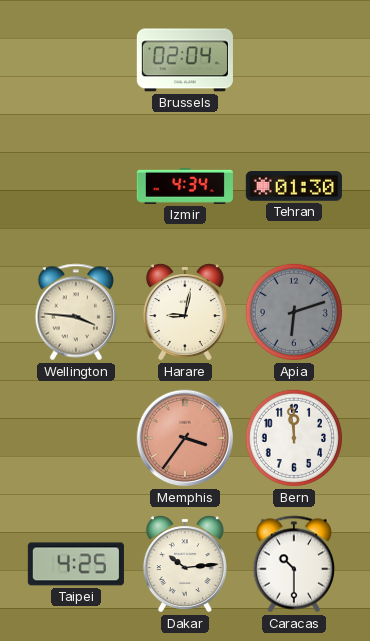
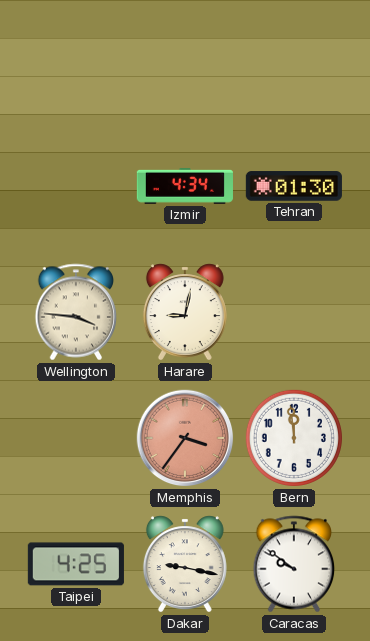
Brussels: 02:04 -> none
Apia: 6:12 -> none
Dakar: 10:14 -> 9:17
Caracas: 10:30 -> 9:51
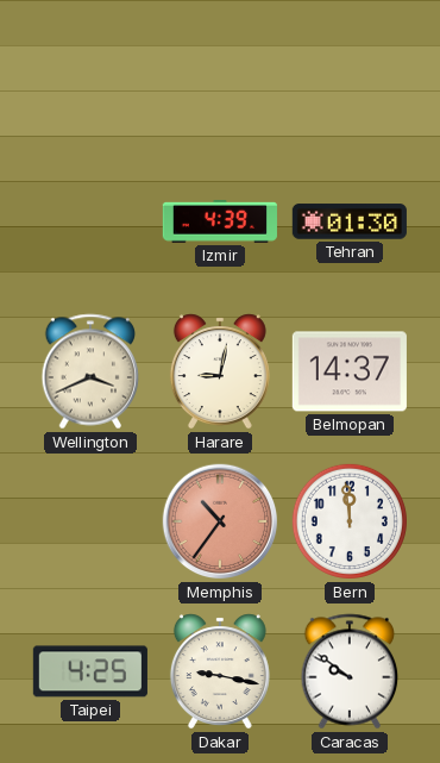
Izmir: 4:34 -> 4:39
Wellington: 3:46 -> 3:41
Belmopan: none -> 14:37
Memphis: 3:36 -> 10:36
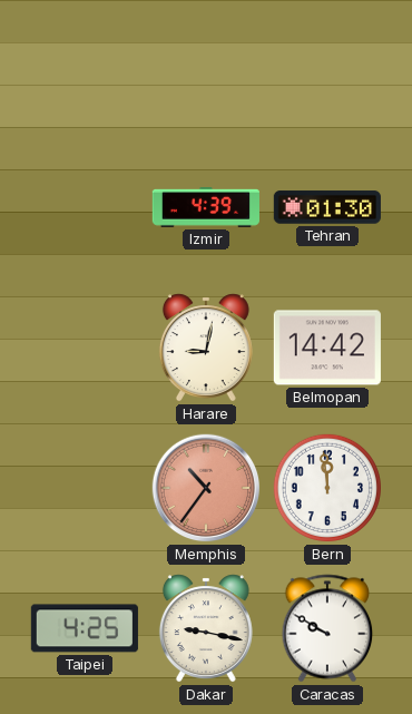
Wellington: 3:41 -> none
Belmopan: 14:37 -> 14:42
Caracas: 9:51 -> 9:50
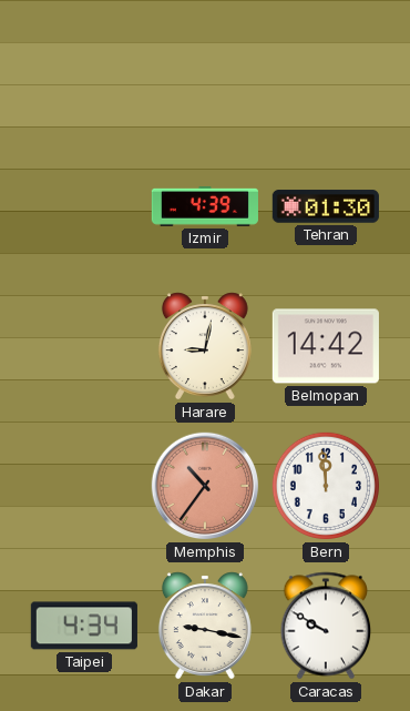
Taipei: 4:25 -> 4:34
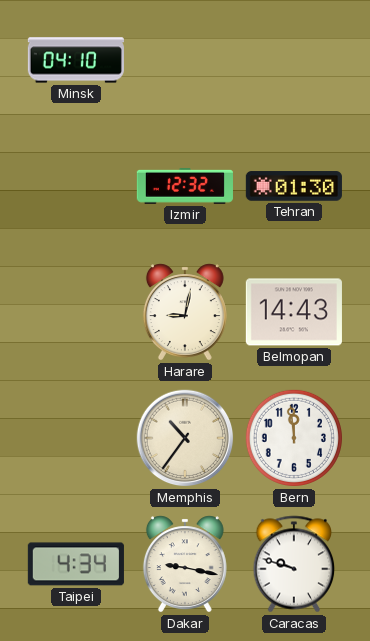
Minsk: none -> 04:10
Izmir: 4:39 -> 12:32
Belmopan: 14:42 -> 14:43
Memphis dial: salmon -> cream
Caracas: 9:50 -> 9:48
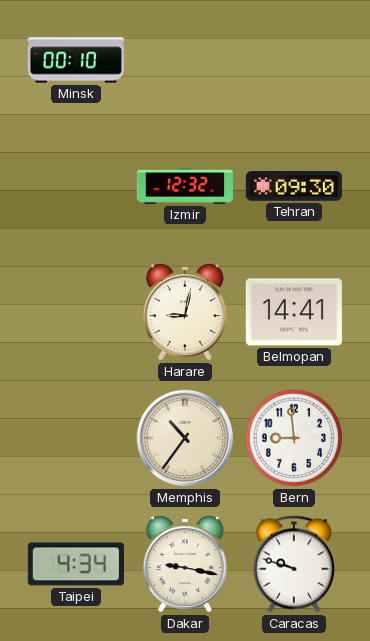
Minsk: 04:10 -> 00:10
Tehran: 01:30 -> 09:30
Belmopan: 14:43 -> 14:41
Bern: 11:59 -> 8:59
